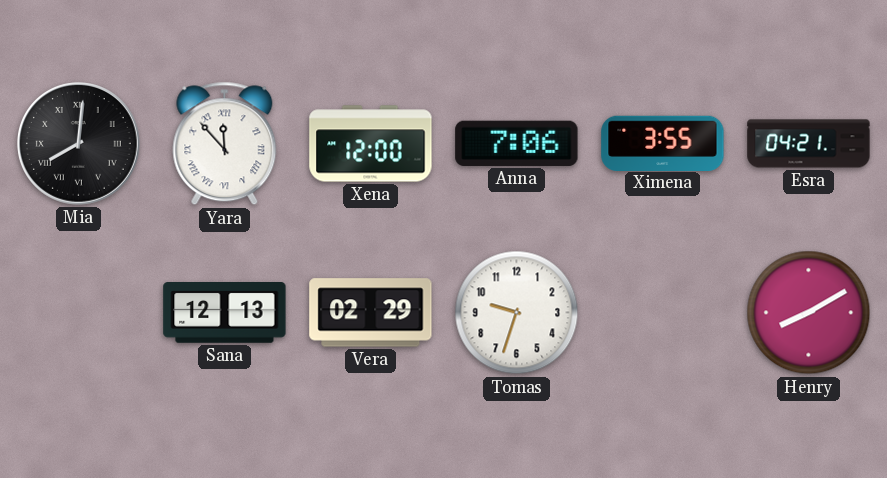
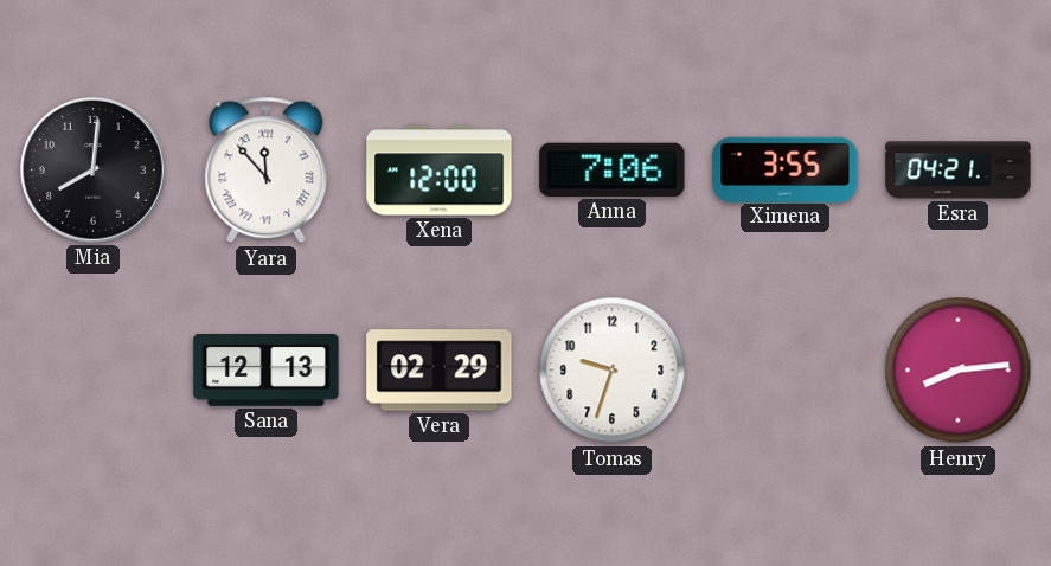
Mia numerals: Roman -> Arabic
Henry: 8:10 -> 8:14
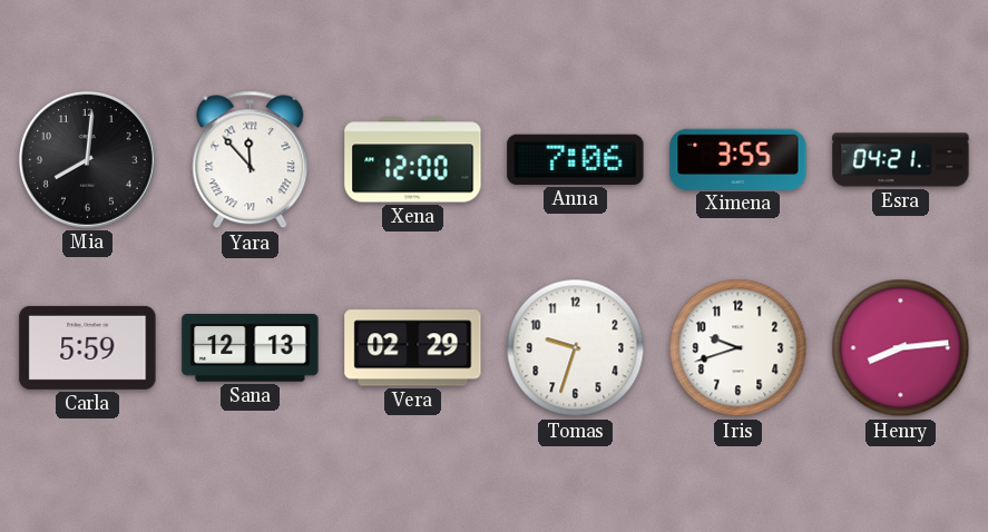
Carla: none -> 5:59
Iris: none -> 9:42
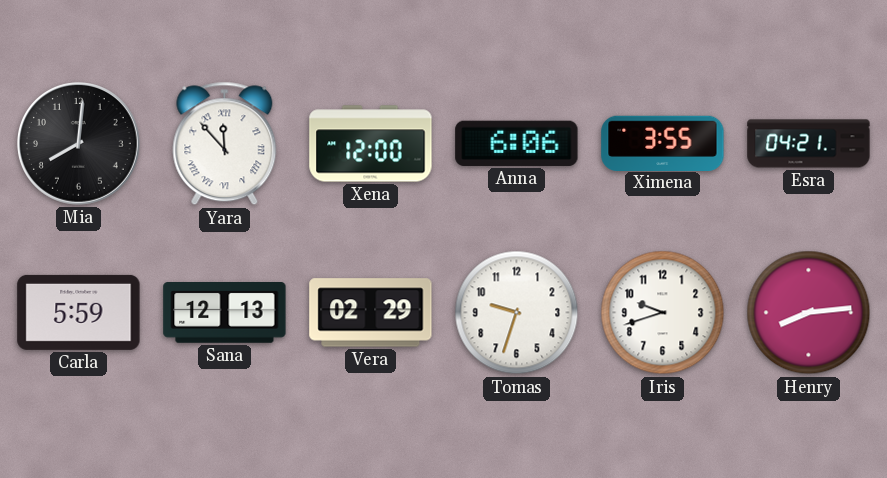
Anna: 7:06 -> 6:06
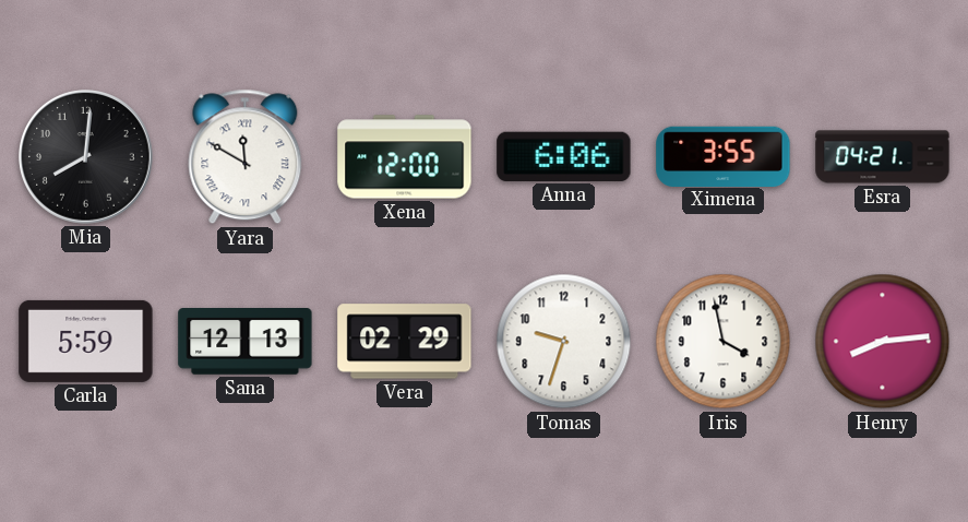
Yara: 11:53 -> 11:50
Iris: 9:42 -> 3:58
